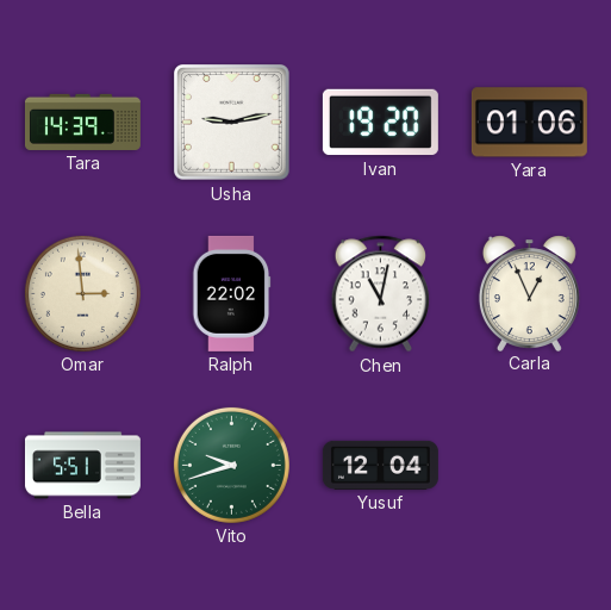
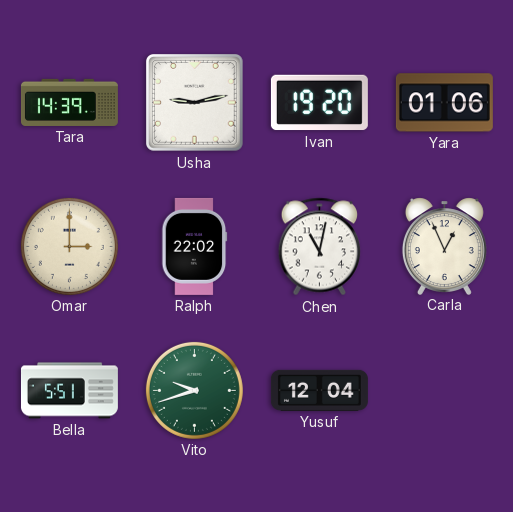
Omar: 2:59 -> 3:00
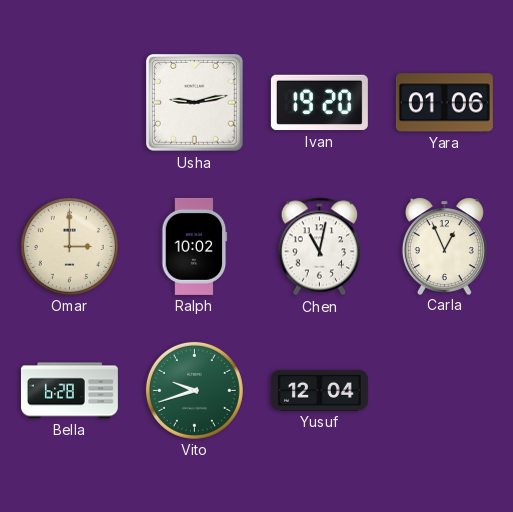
Tara: 14:39 -> none
Ralph: 22:02 -> 10:02
Bella: 5:51 -> 6:28
